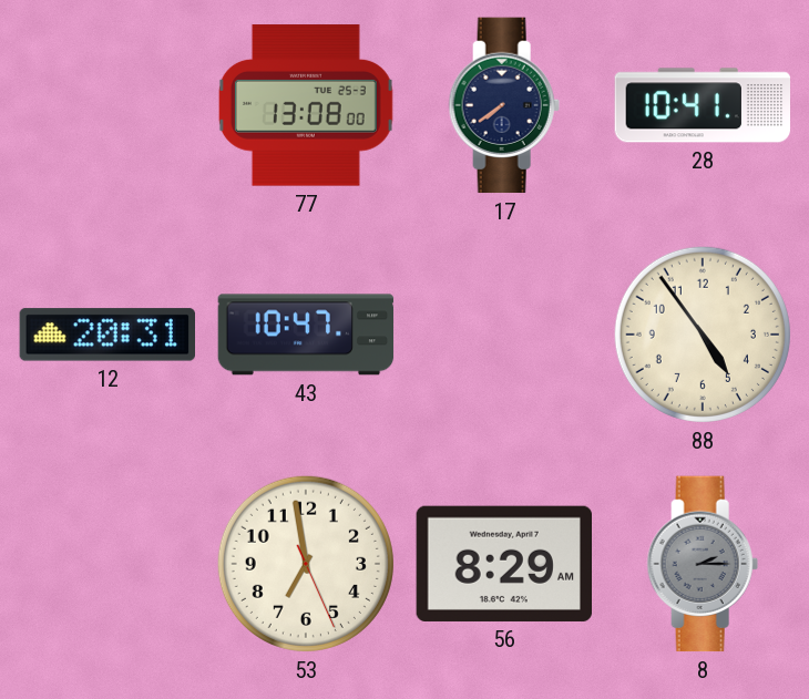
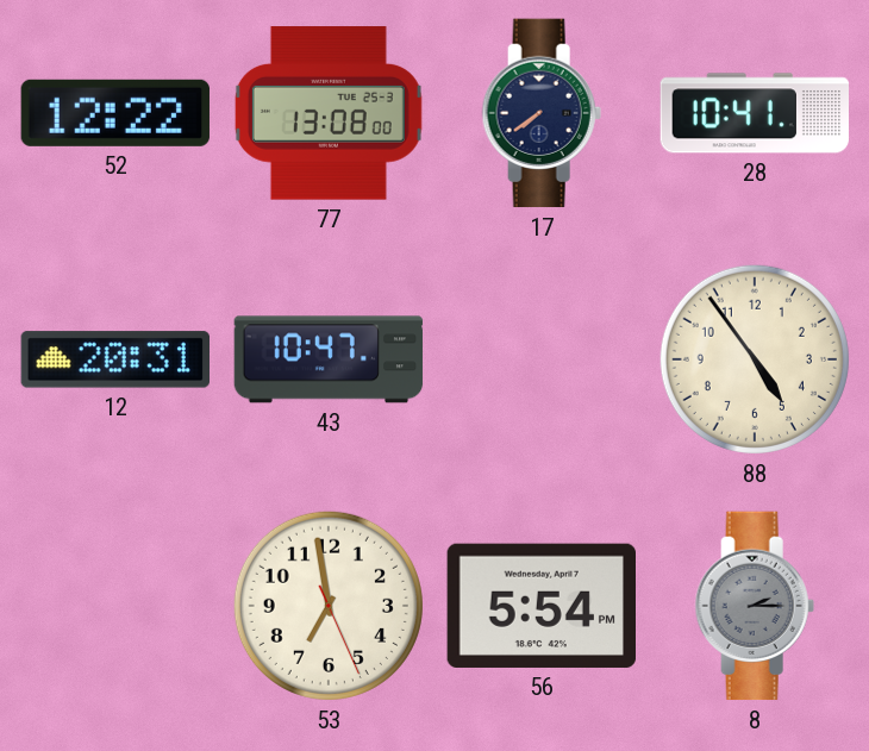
52: none -> 12:22
56: 8:29 -> 5:54
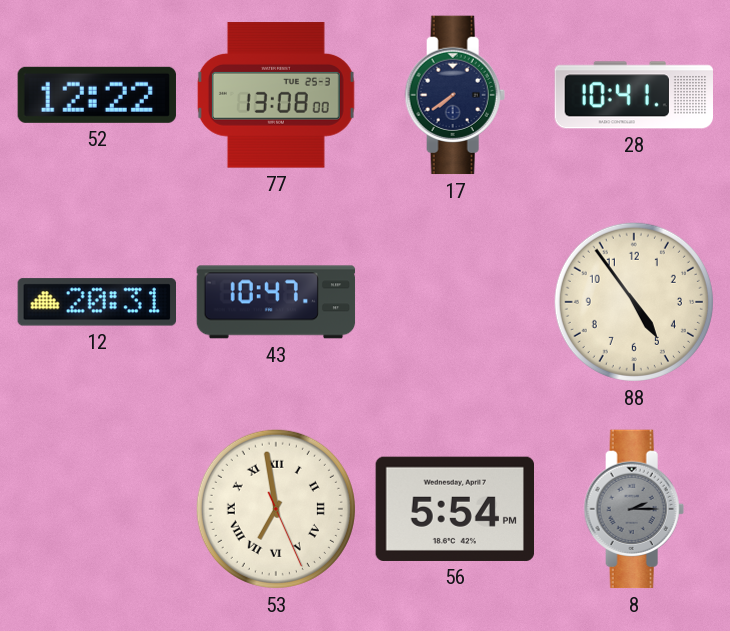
53 numerals: Arabic -> Roman
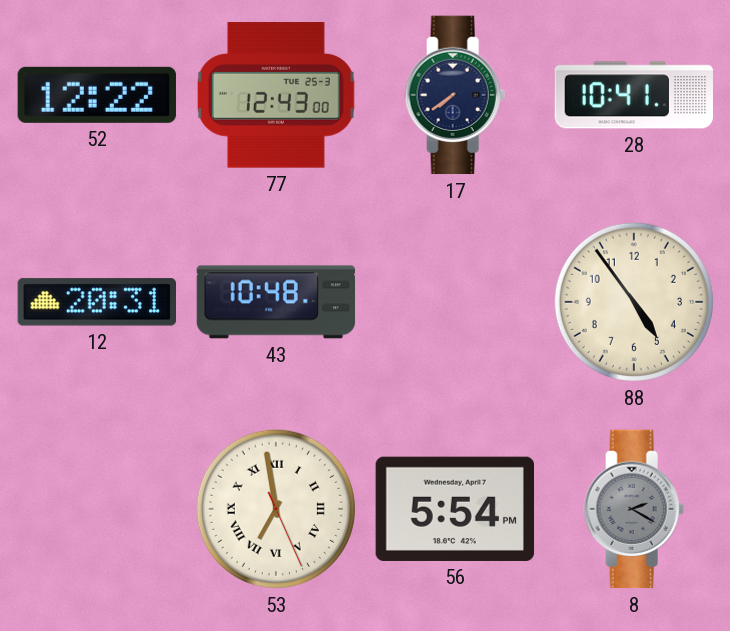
77: 13:08 -> 12:43
43: 10:47 -> 10:48
8: 2:15 -> 2:20
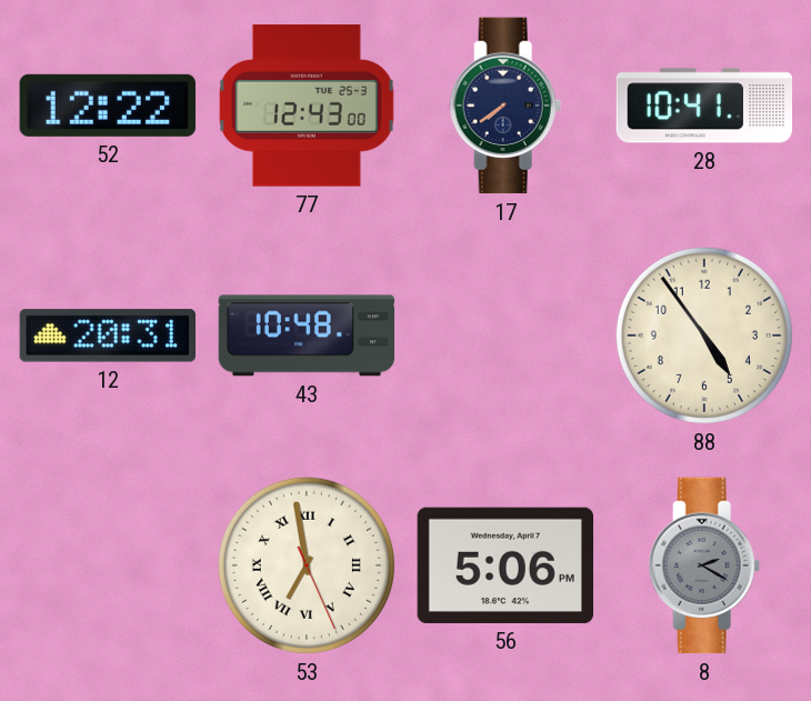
56: 5:54 -> 5:06
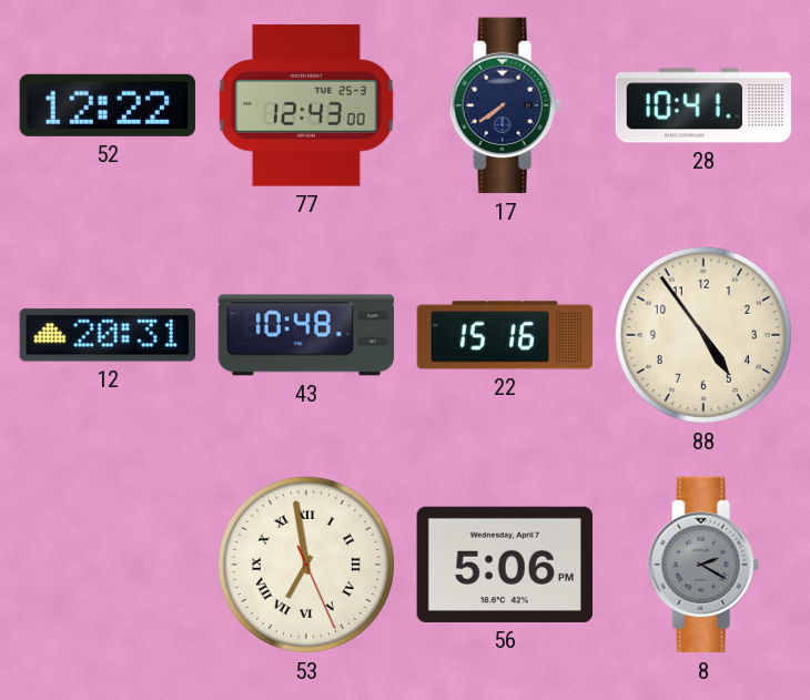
22: none -> 15:16
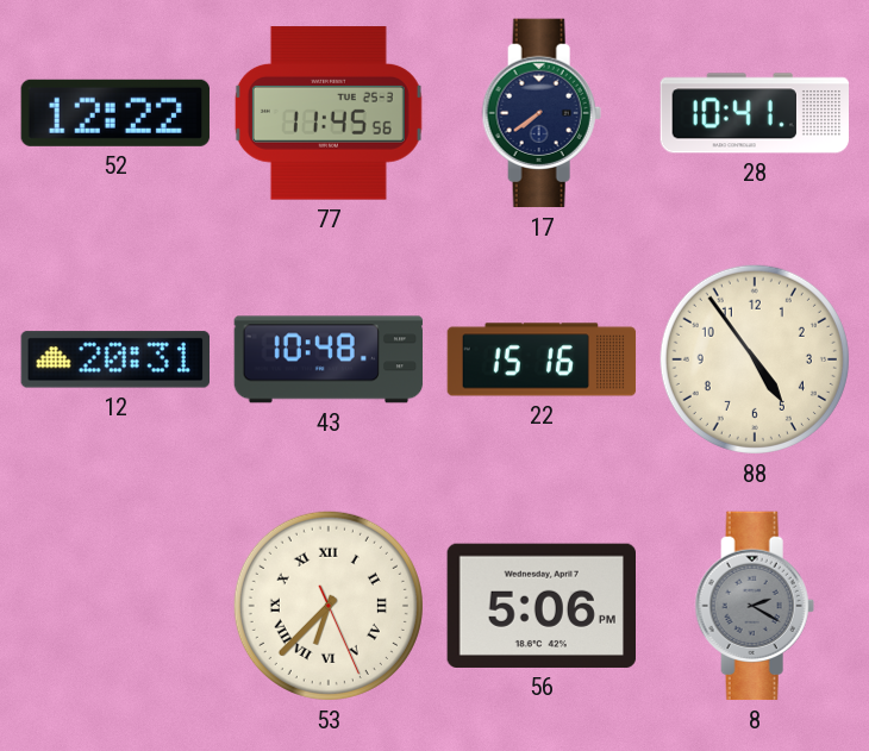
77: 12:43 -> 11:45
53: 6:58 -> 6:37
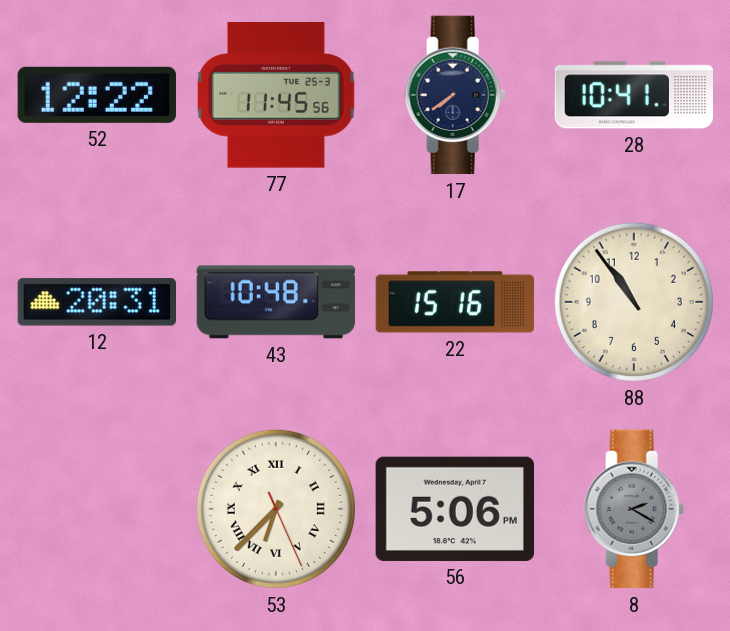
88: 4:54 -> 10:54
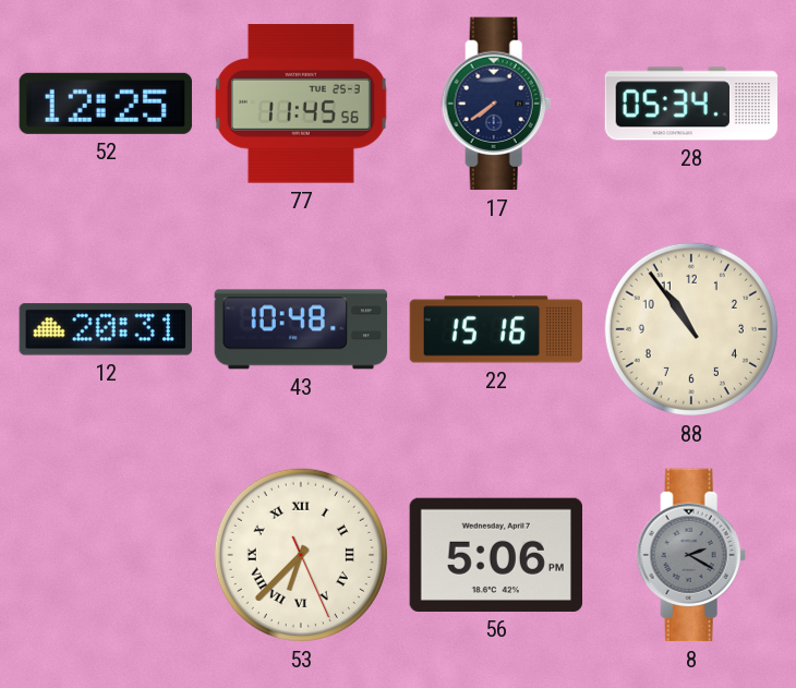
52: 12:22 -> 12:25
28: 10:41 -> 05:34
